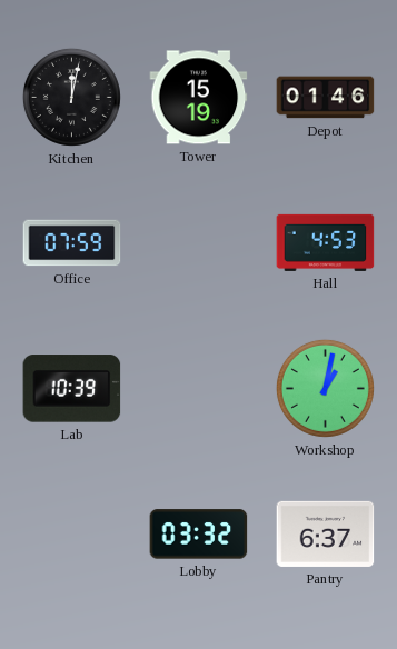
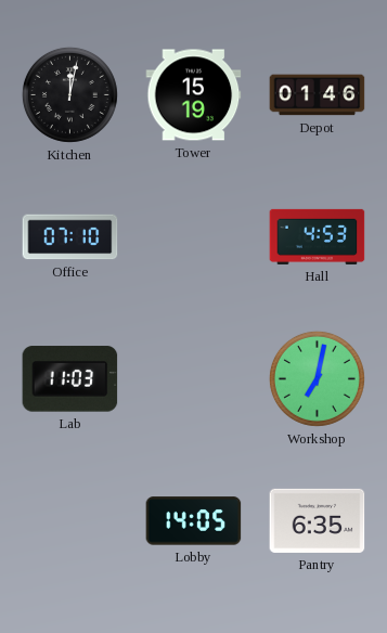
Office: 07:59 -> 07:10
Lab: 10:39 -> 11:03
Workshop: 1:02 -> 7:02
Lobby: 03:32 -> 14:05
Pantry: 6:37 -> 6:35
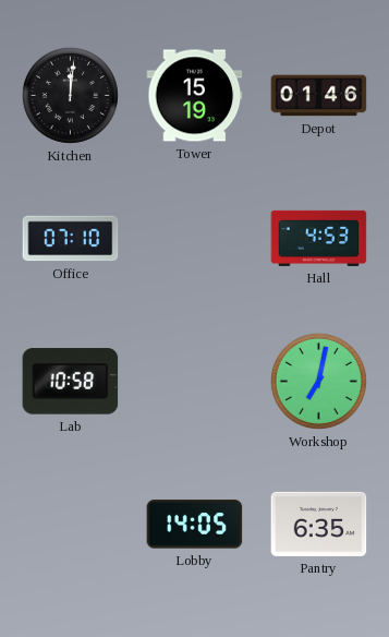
Kitchen: 12:02 -> 12:01
Lab: 11:03 -> 10:58
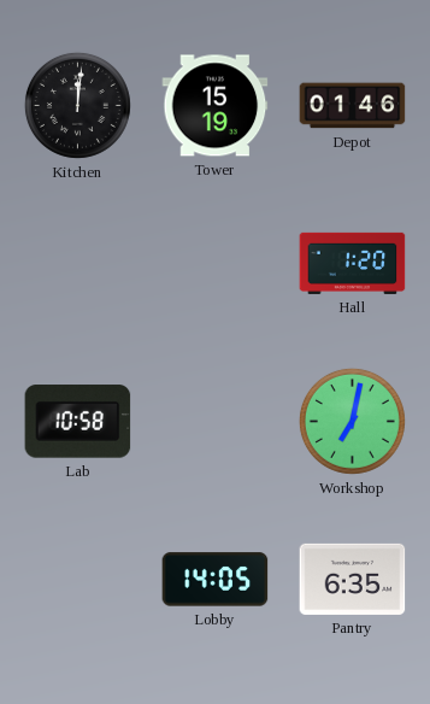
Office: 07:10 -> none
Hall: 4:53 -> 1:20
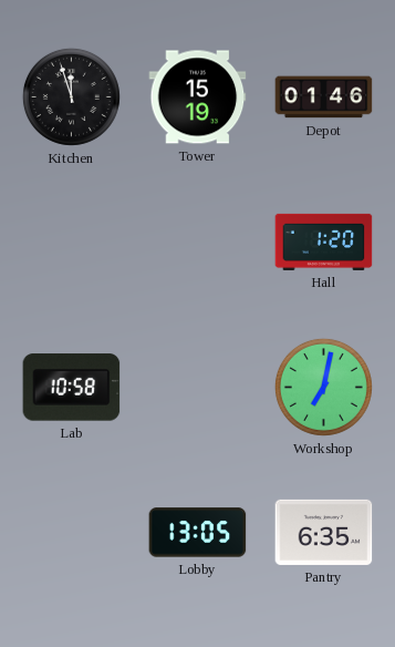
Kitchen: 12:01 -> 11:57
Lobby: 14:05 -> 13:05
